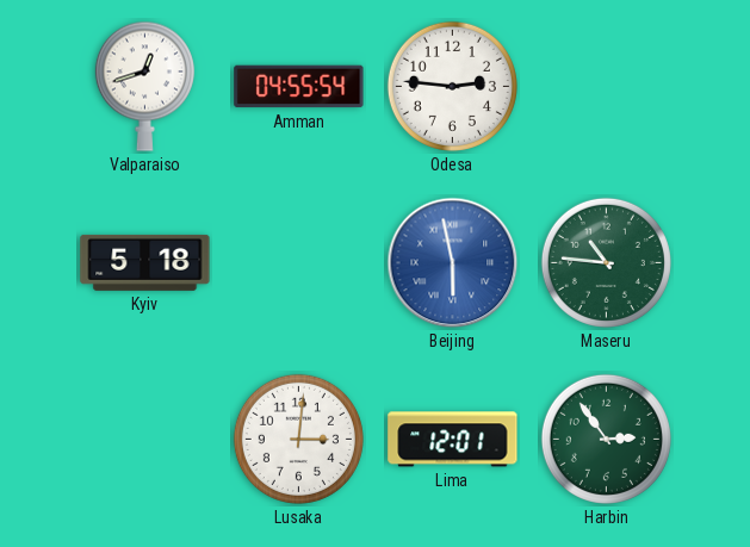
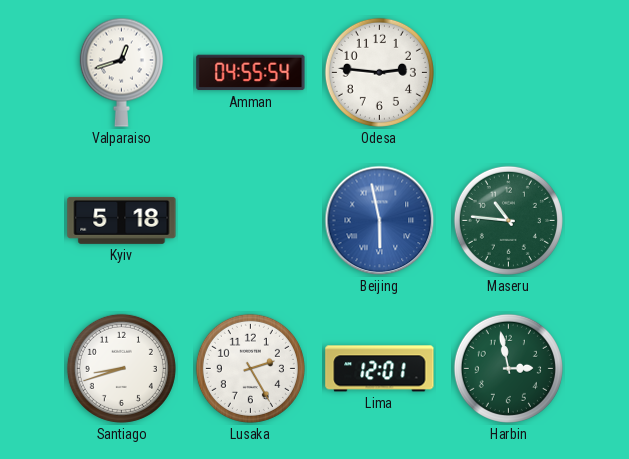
Santiago: none -> 8:42
Lusaka: 3:01 -> 2:25
Harbin: 2:54 -> 2:58
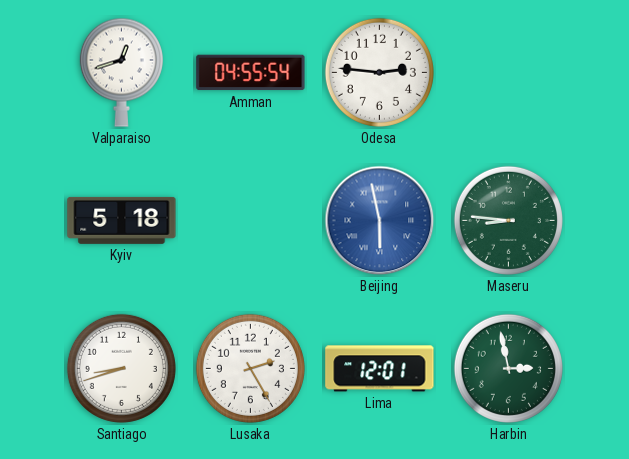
Maseru: 10:46 -> 8:46
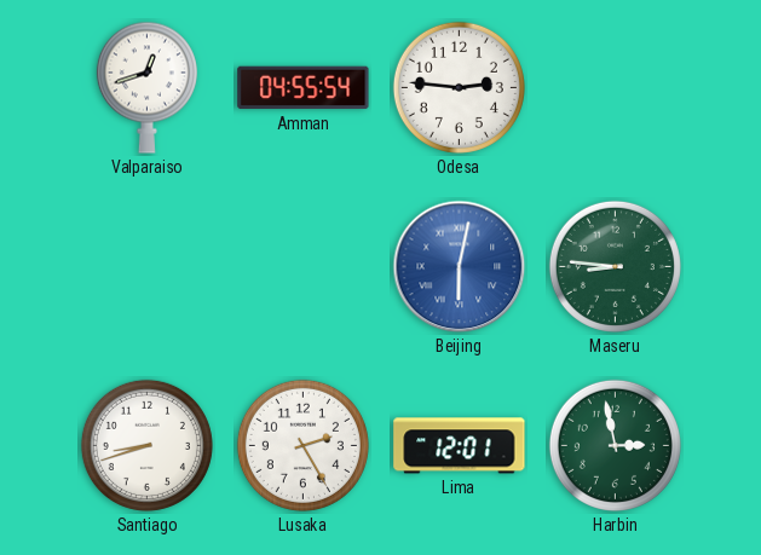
Kyiv: 5:18 -> none
Beijing: 5:58 -> 6:02
